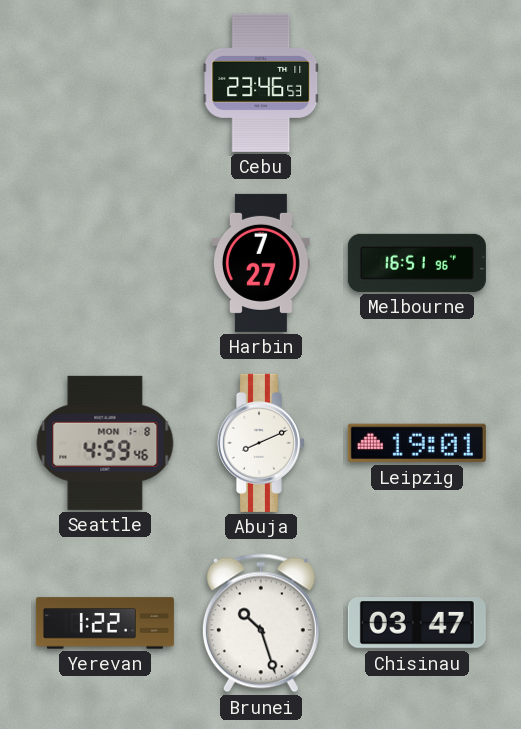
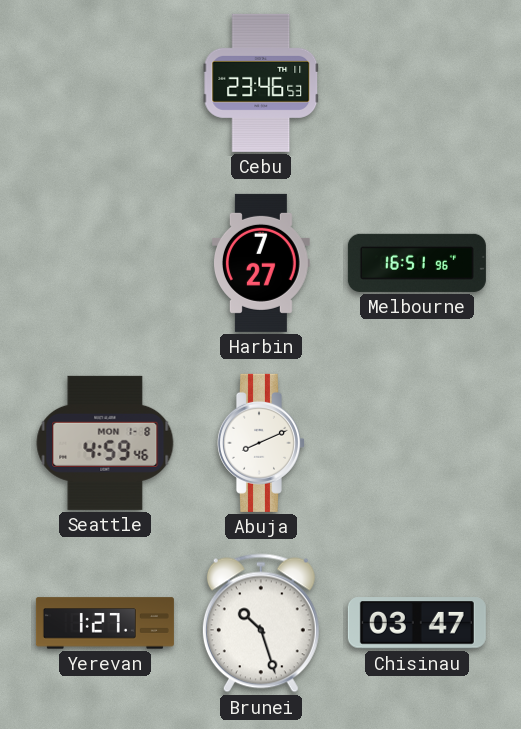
Leipzig: 19:01 -> none
Yerevan: 1:22 -> 1:27
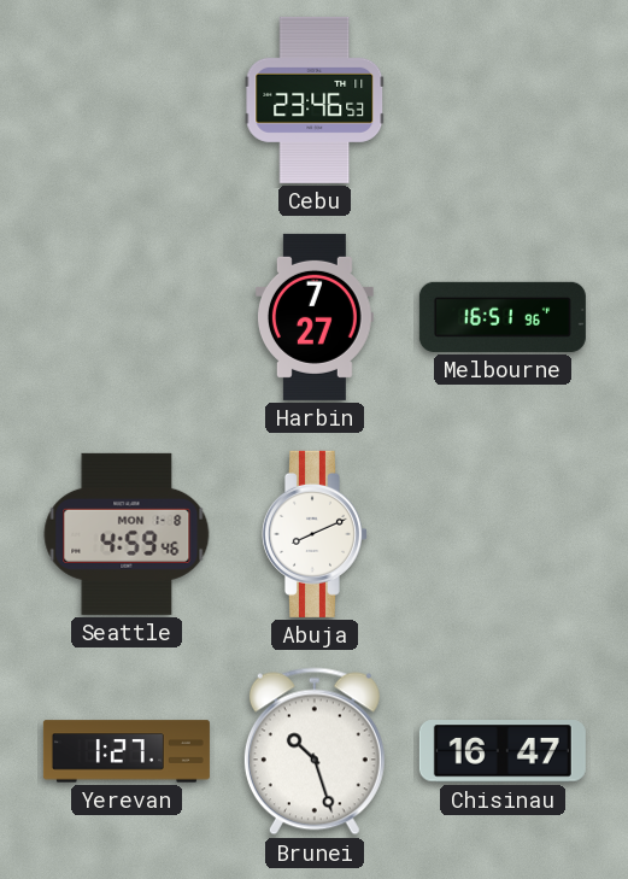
Chisinau: 03:47 -> 16:47
